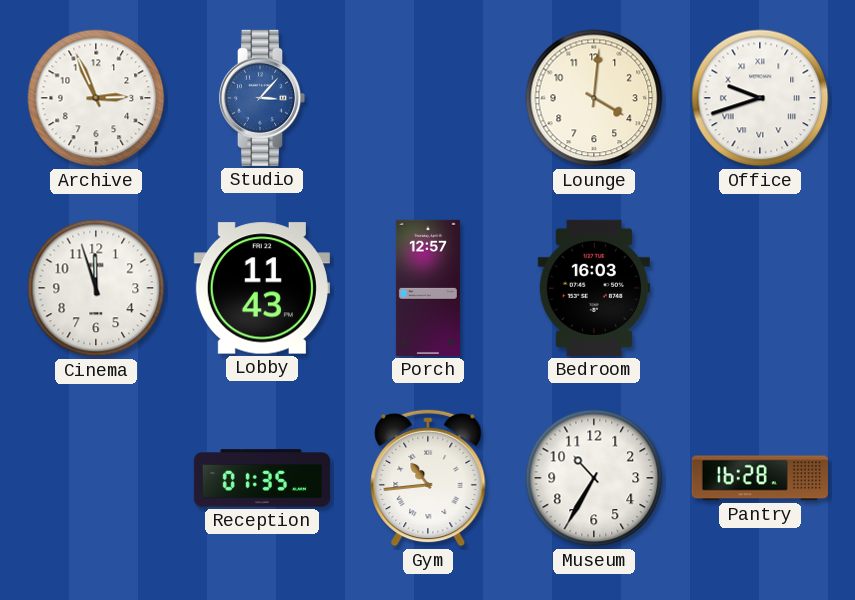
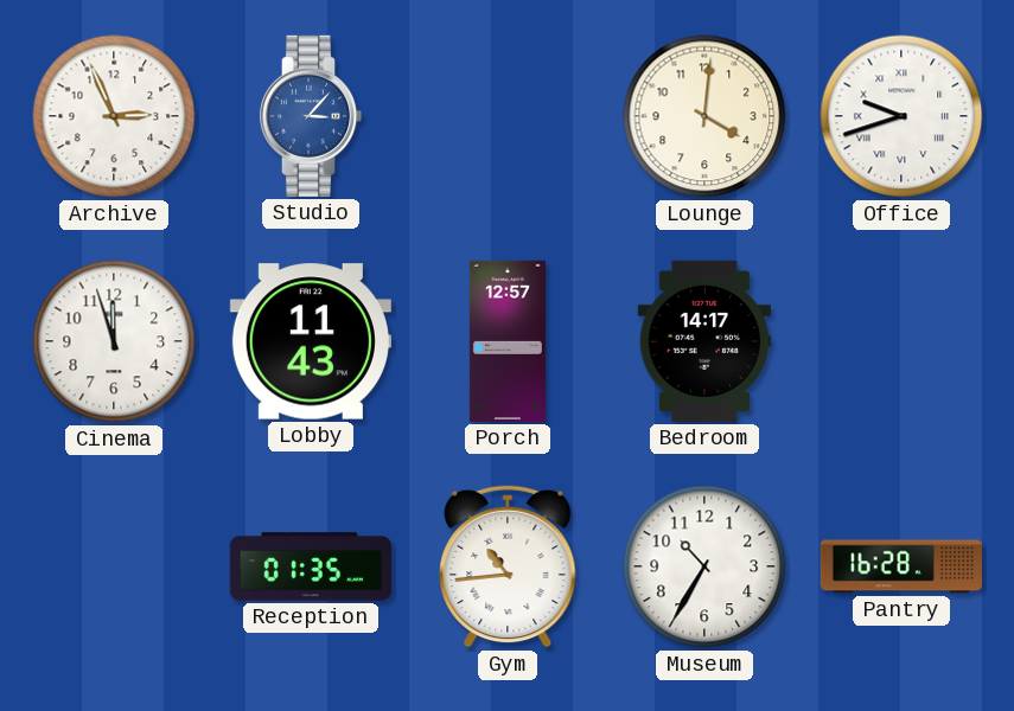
Bedroom: 16:03 -> 14:17
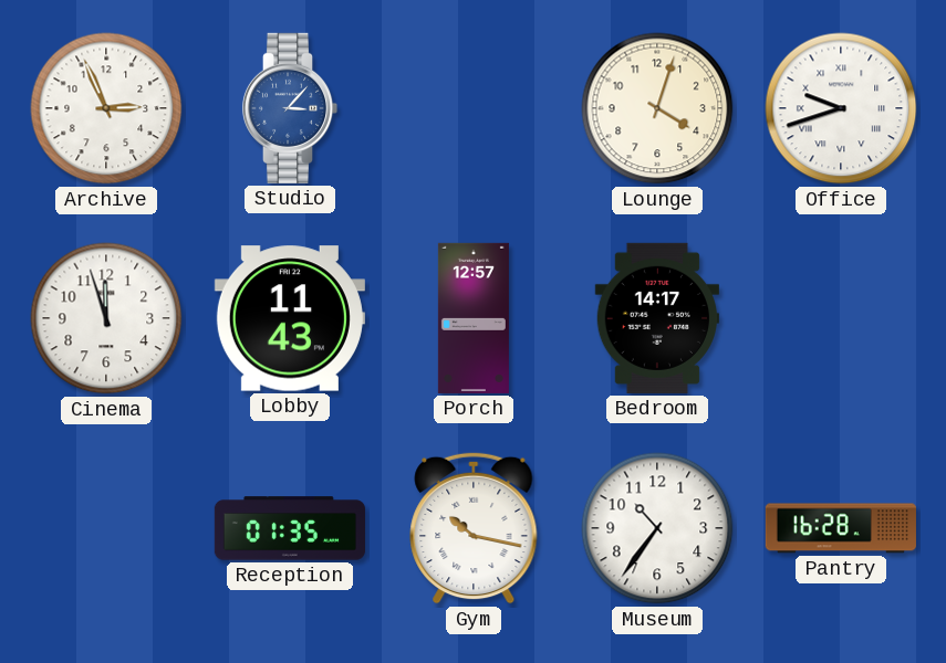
Lounge: 4:01 -> 4:03
Gym: 10:44 -> 10:17
Museum: 10:35 -> 10:36
